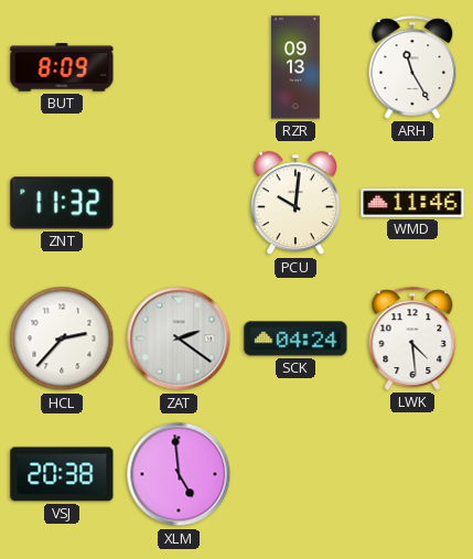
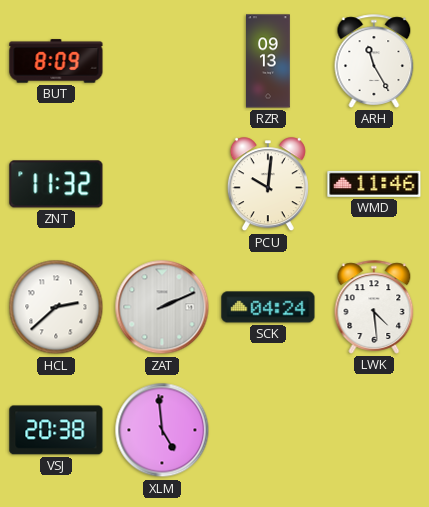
HCL: 2:37 -> 2:38
ZAT: 2:21 -> 2:11
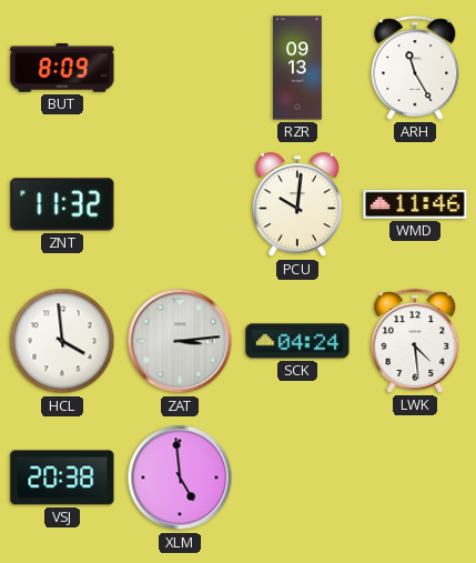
HCL: 2:38 -> 3:59
ZAT: 2:11 -> 3:14
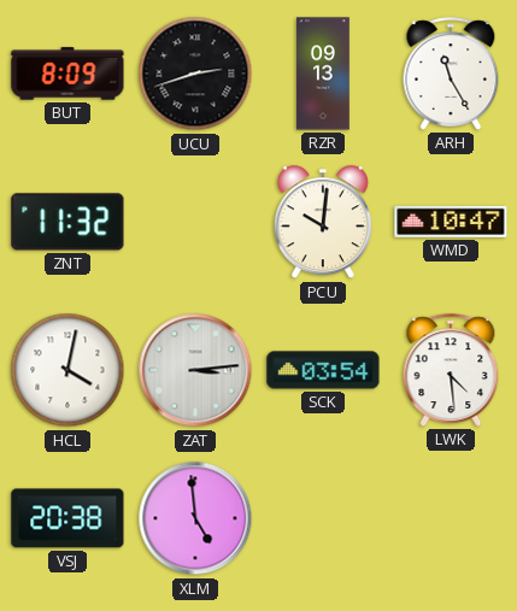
UCU: none -> 2:42
WMD: 11:46 -> 10:47
HCL: 3:59 -> 4:02
SCK: 04:24 -> 03:54
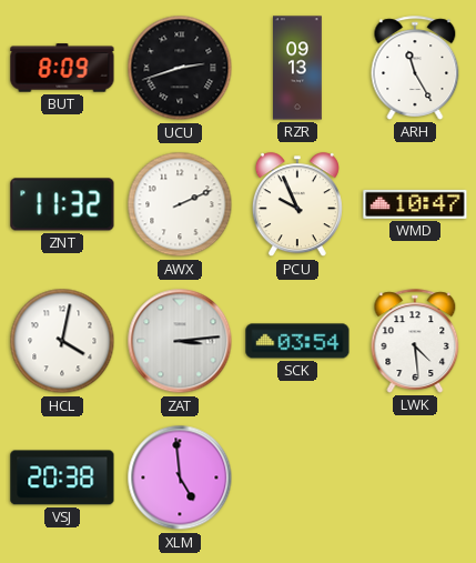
AWX: none -> 2:11
PCU: 10:01 -> 9:56
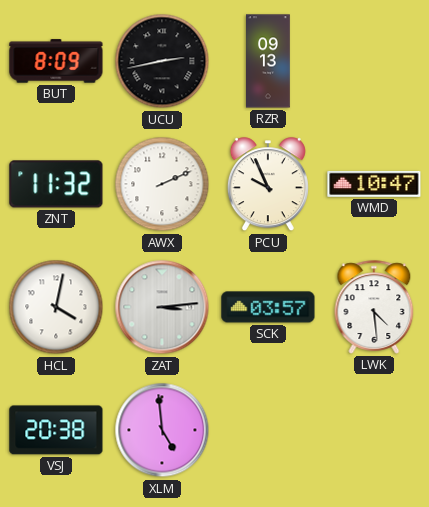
UCU: 2:42 -> 2:43
ARH: 11:25 -> none
SCK: 03:54 -> 03:57
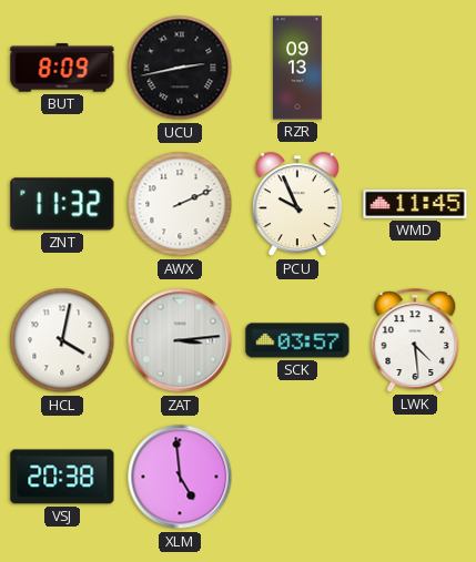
WMD: 10:47 -> 11:45
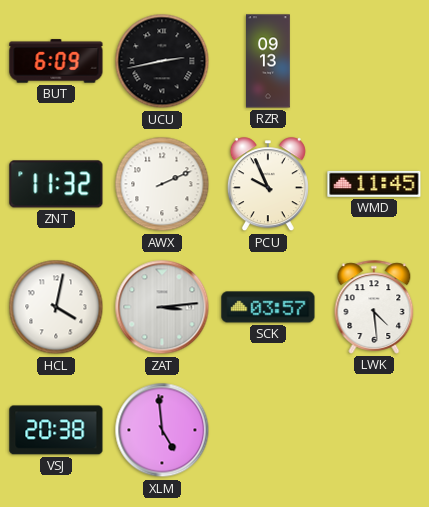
BUT: 8:09 -> 6:09
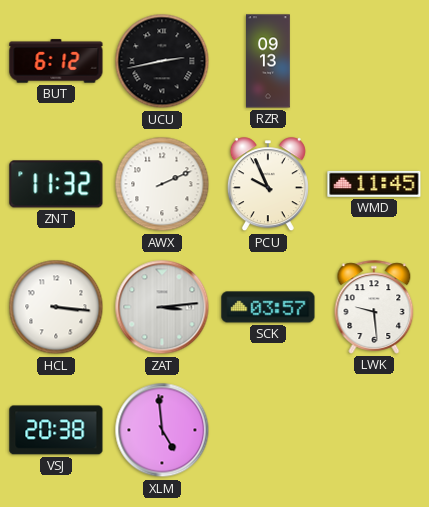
BUT: 6:09 -> 6:12
HCL: 4:02 -> 3:16
LWK: 4:29 -> 9:29
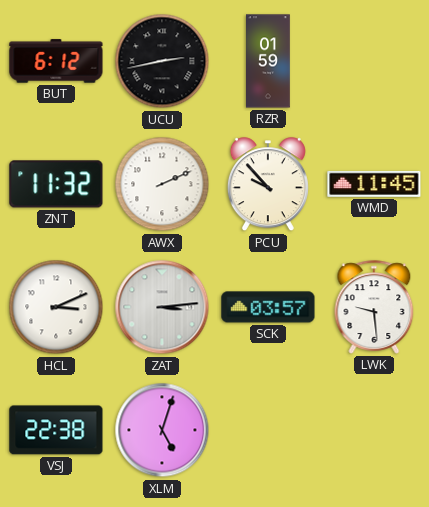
RZR: 09:13 -> 01:59
PCU: 9:56 -> 9:53
HCL: 3:16 -> 3:11
VSJ: 20:38 -> 22:38
XLM: 4:59 -> 5:03
